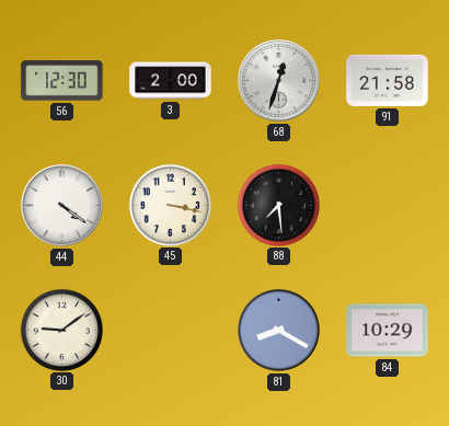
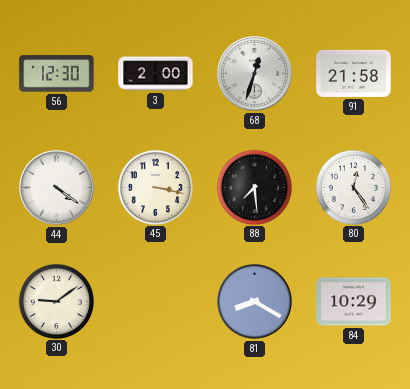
80: none -> 12:24
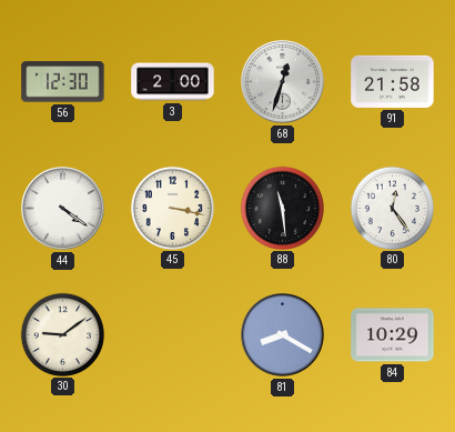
88: 7:29 -> 11:29
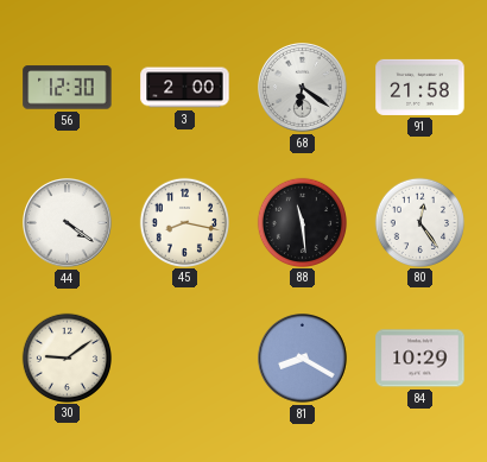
68: 12:33 -> 6:21
45: 3:17 -> 8:17
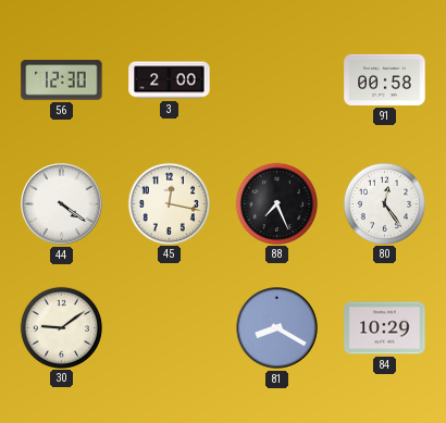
68: 6:21 -> none
91: 21:58 -> 00:58
45: 8:17 -> 12:17
88: 11:29 -> 7:26
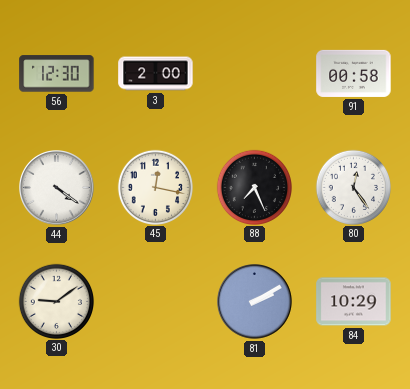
81: 8:20 -> 2:10
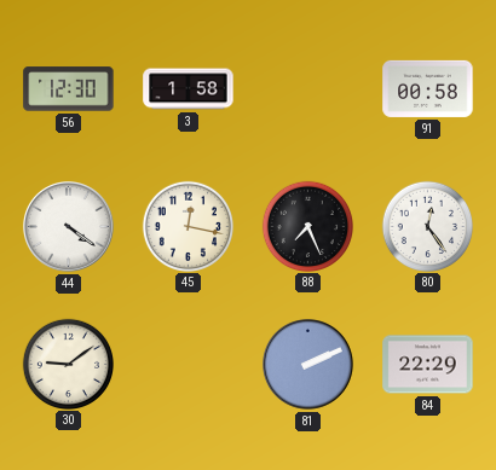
3: 2:00 -> 1:58
81: 2:10 -> 2:11
84: 10:29 -> 22:29
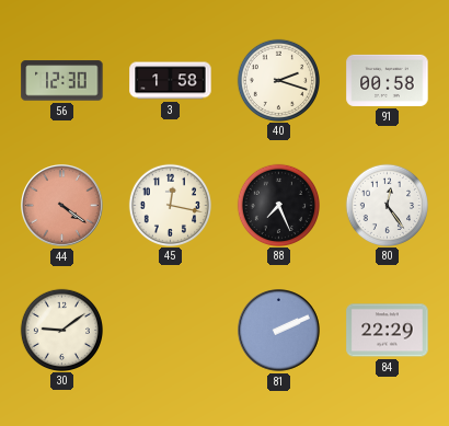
40: none -> 2:18
44 dial: white -> salmon
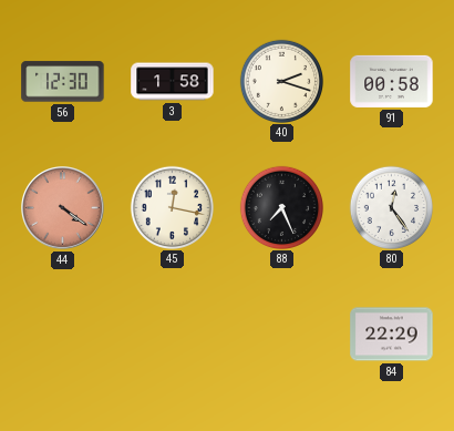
30: 9:09 -> none
81: 2:11 -> none
